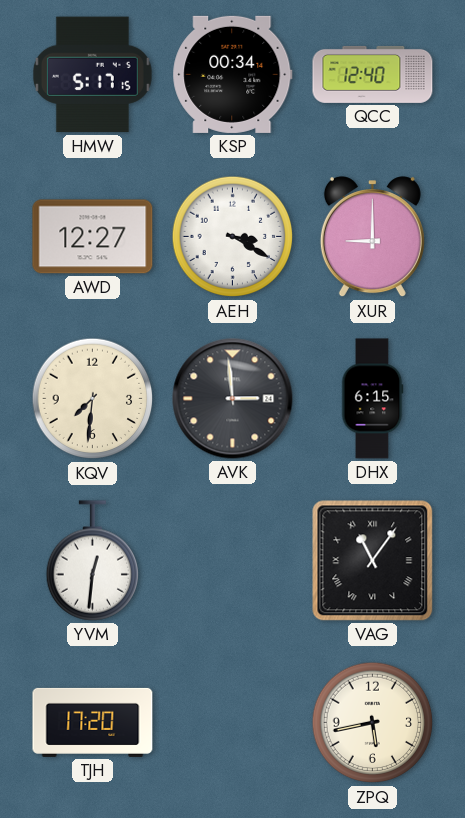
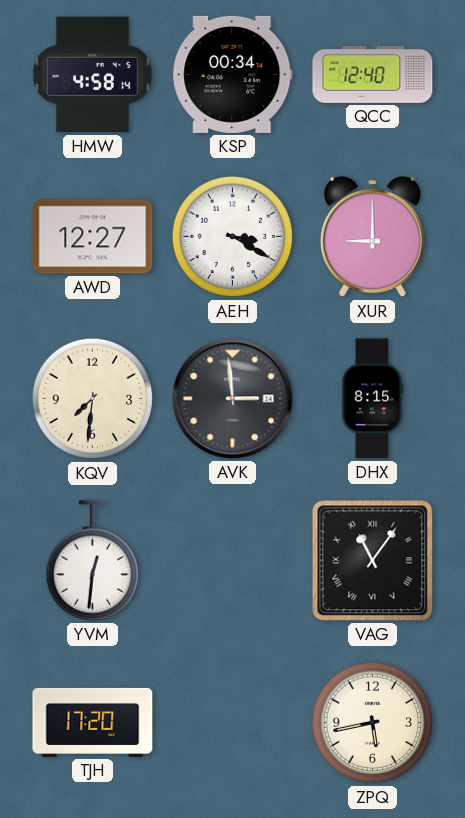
HMW: 5:17 -> 4:58
DHX: 6:15 -> 8:15
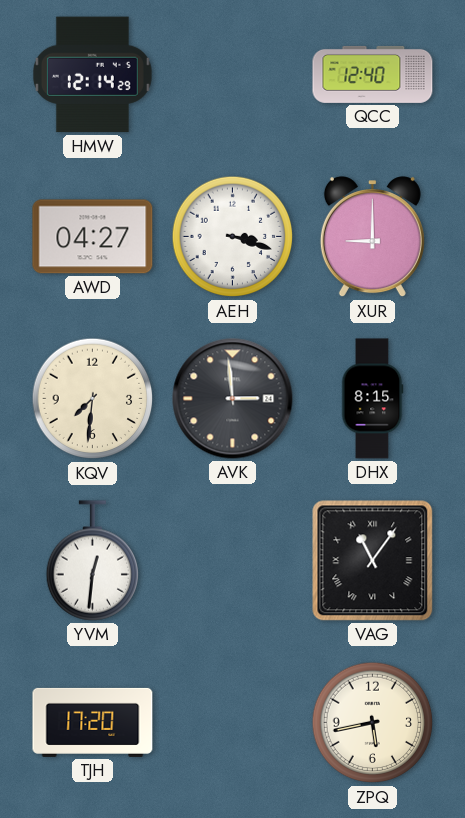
HMW: 4:58 -> 12:14
KSP: 00:34 -> none
AWD: 12:27 -> 04:27
AEH: 3:20 -> 3:18
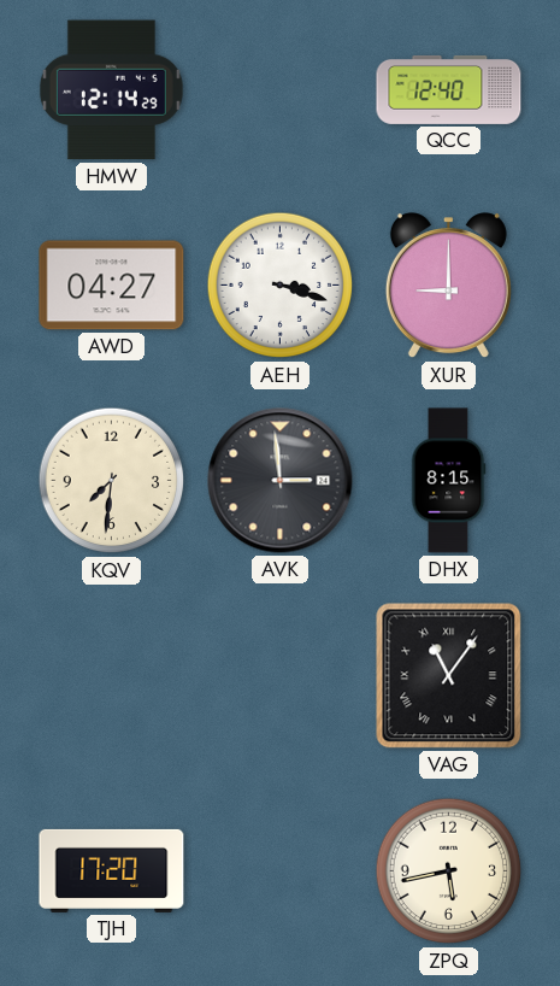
YVM: 12:31 -> none
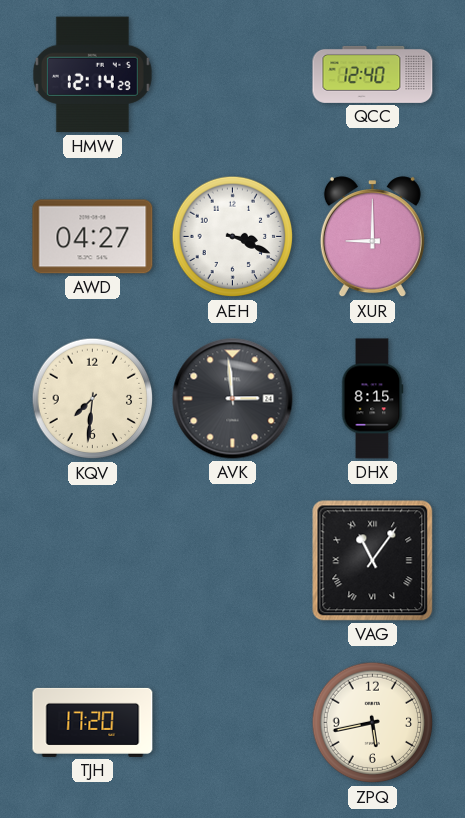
AEH: 3:18 -> 3:19
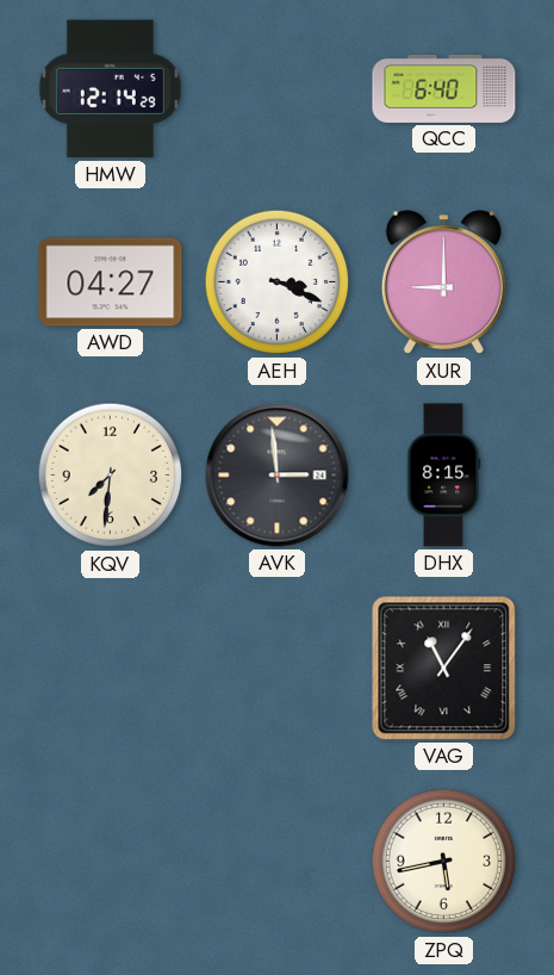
QCC: 12:40 -> 6:40
TJH: 17:20 -> none
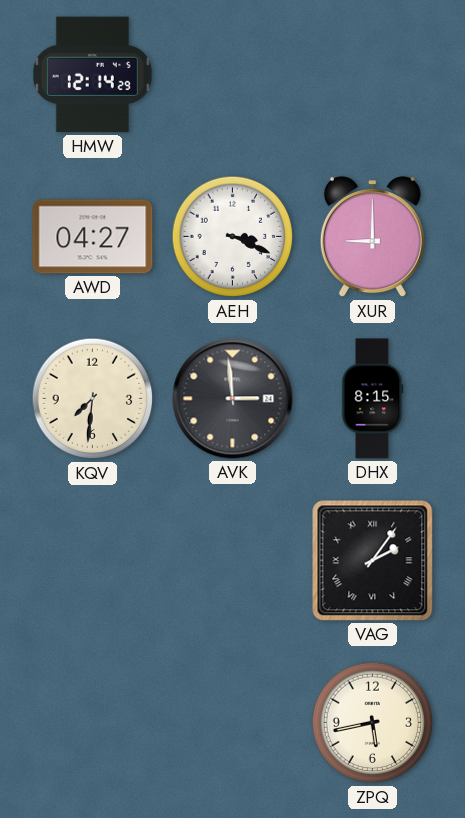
QCC: 6:40 -> none
VAG: 11:06 -> 2:06
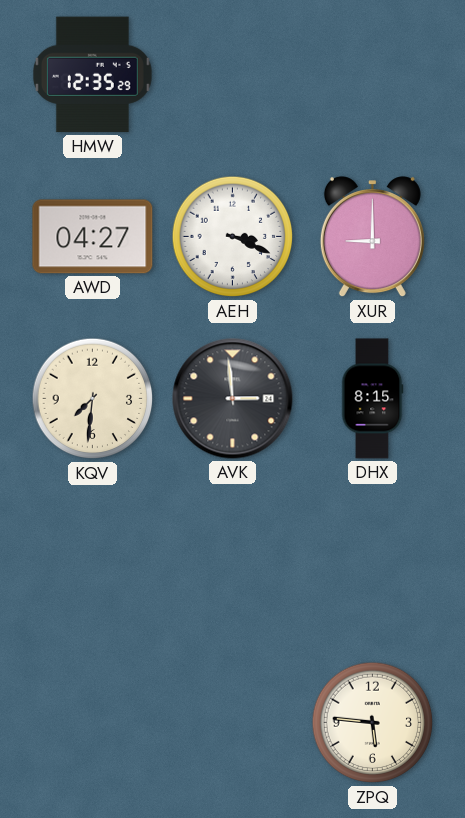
HMW: 12:14 -> 12:35
VAG: 2:06 -> none
ZPQ: 5:43 -> 5:46
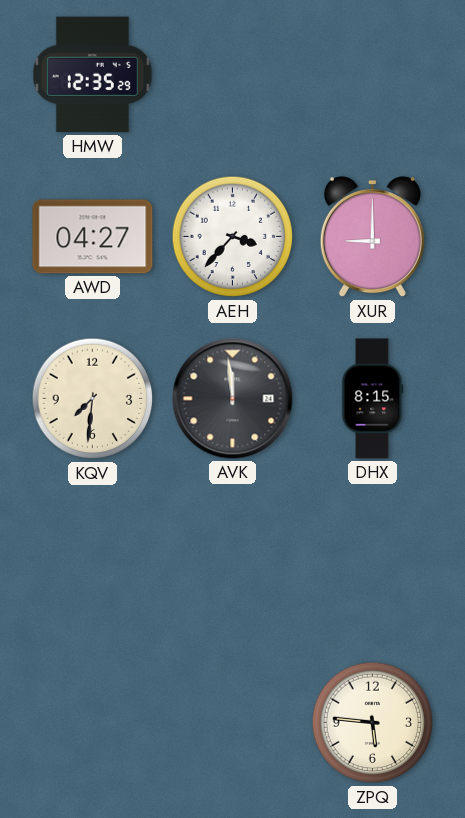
AEH: 3:19 -> 3:37
AVK: 2:59 -> 11:59
